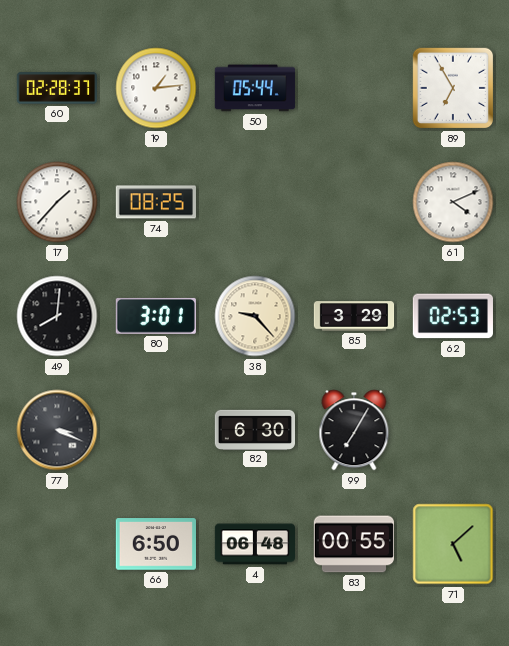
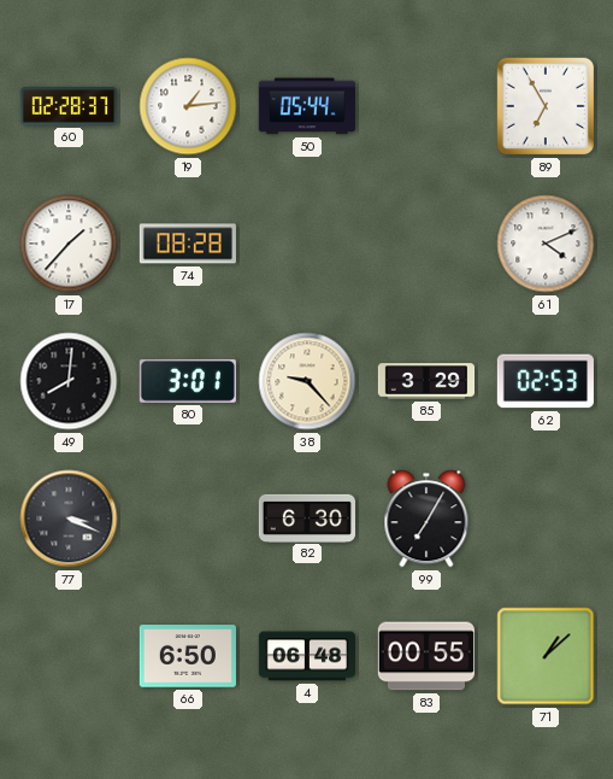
74: 08:25 -> 08:28
71: 5:08 -> 1:08
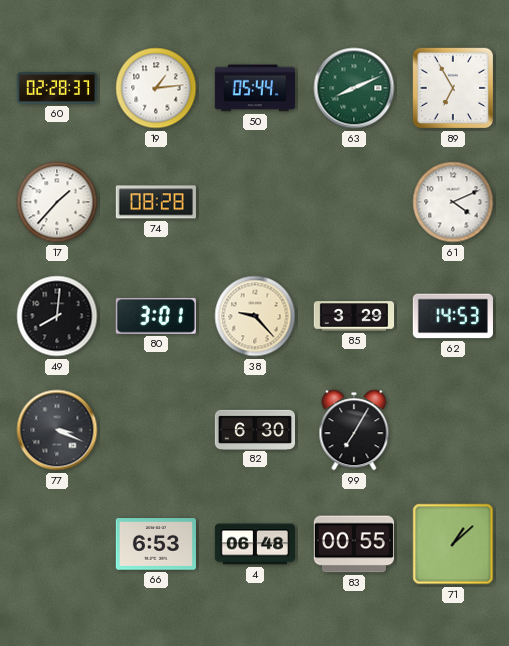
63: none -> 8:11
62: 02:53 -> 14:53
66: 6:50 -> 6:53
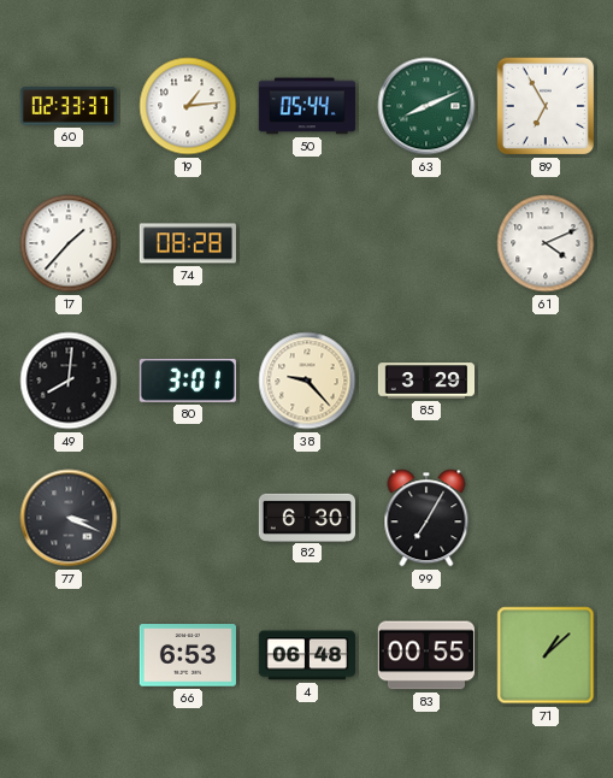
60: 02:28 -> 02:33
62: 14:53 -> none
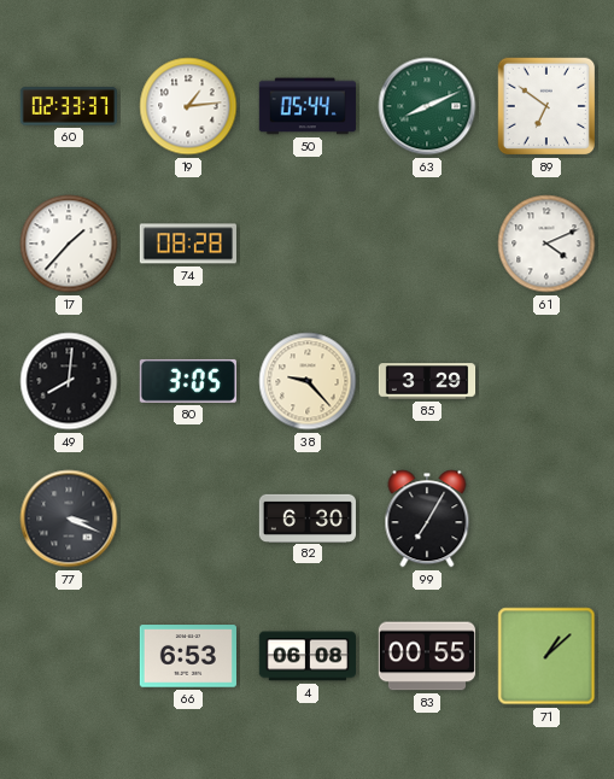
89: 6:55 -> 6:51
80: 3:01 -> 3:05
4: 06:48 -> 06:08
